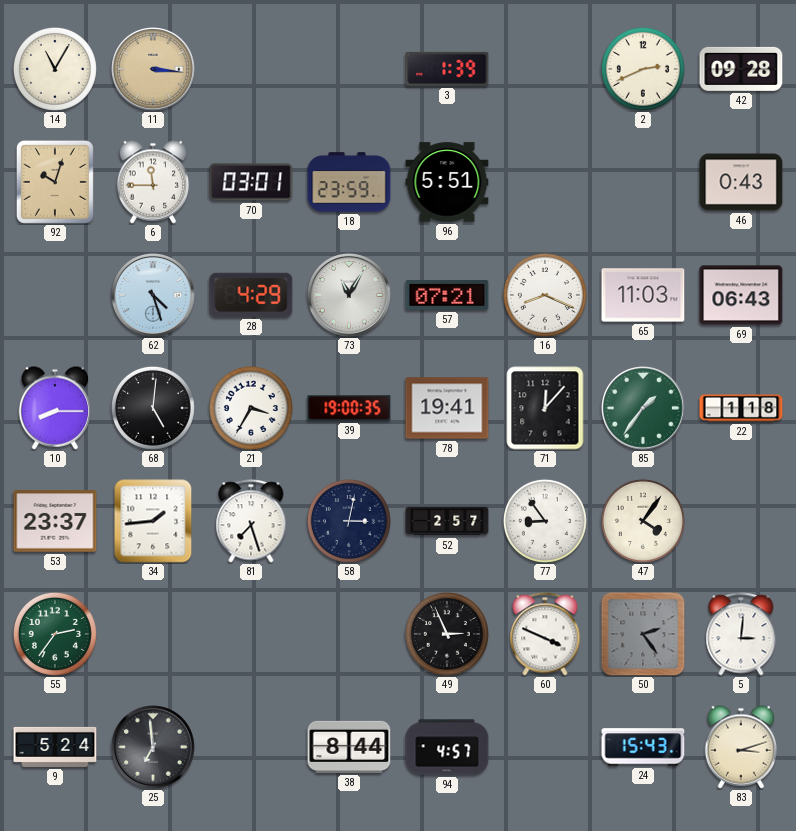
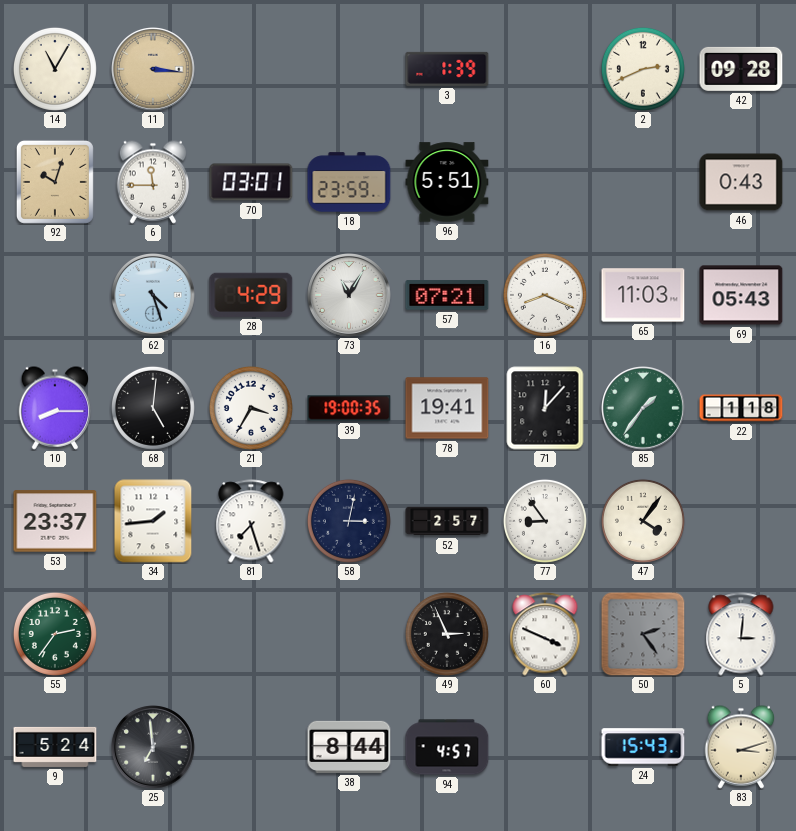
69: 06:43 -> 05:43
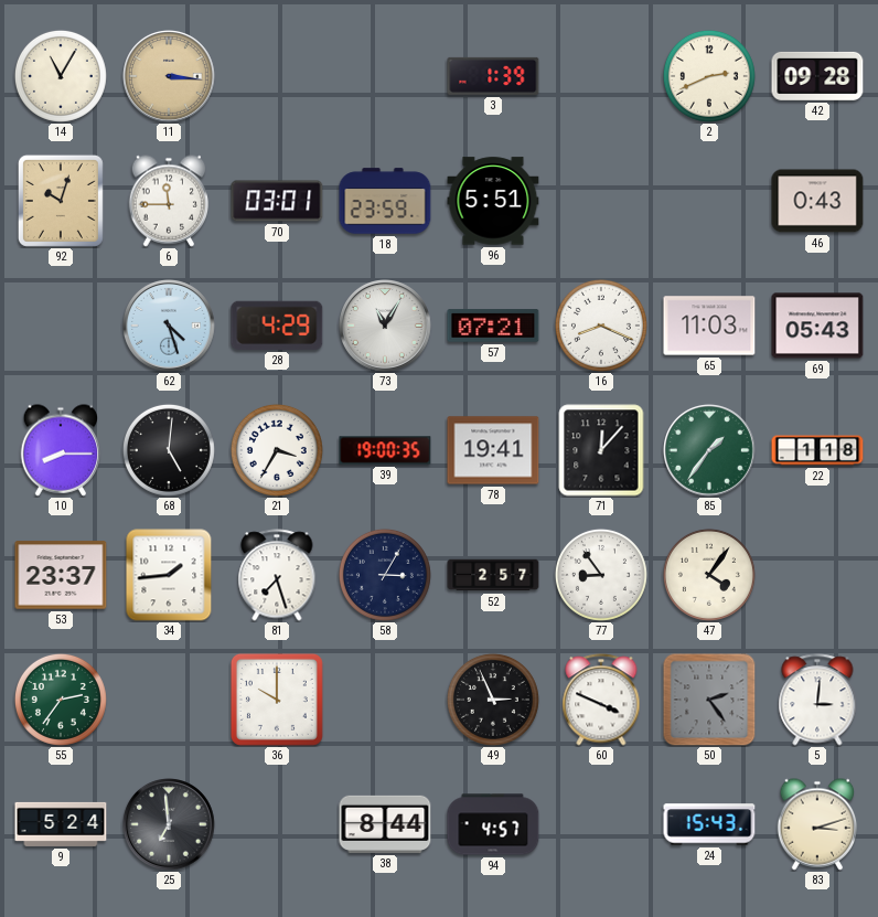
58: 3:02 -> 3:05
36: none -> 10:00
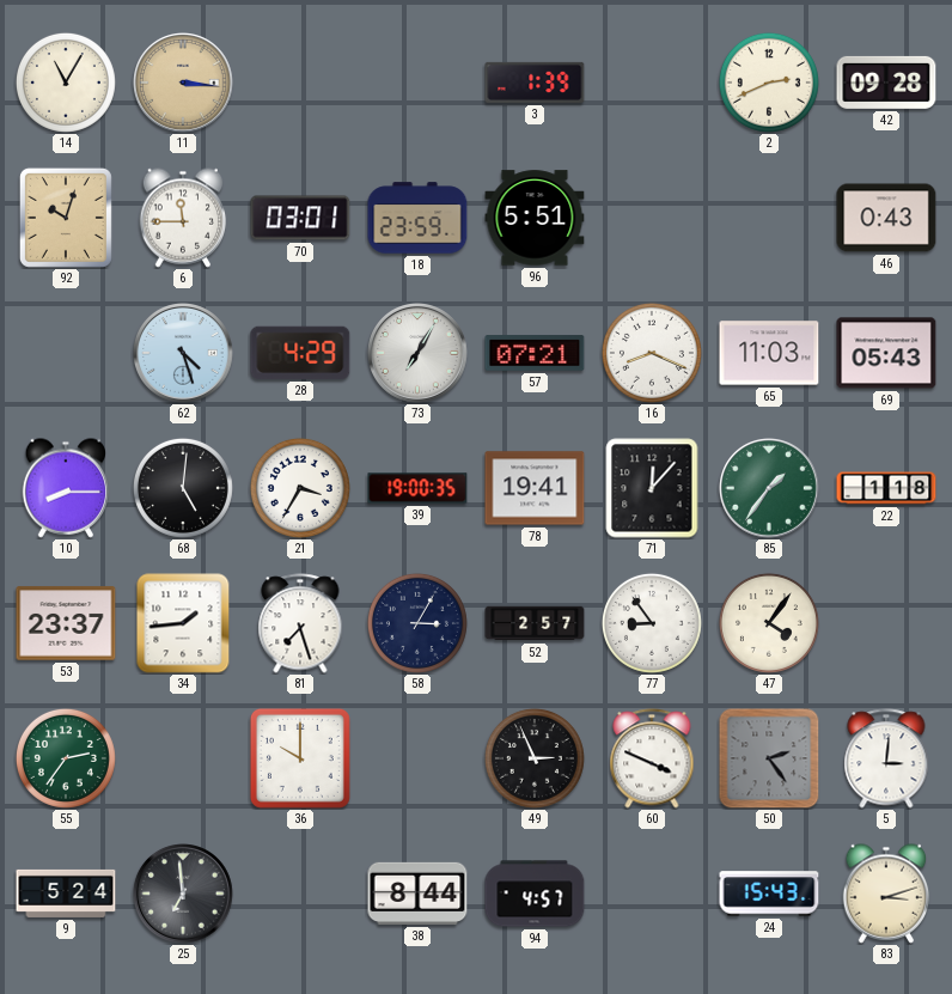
73: 11:05 -> 7:05
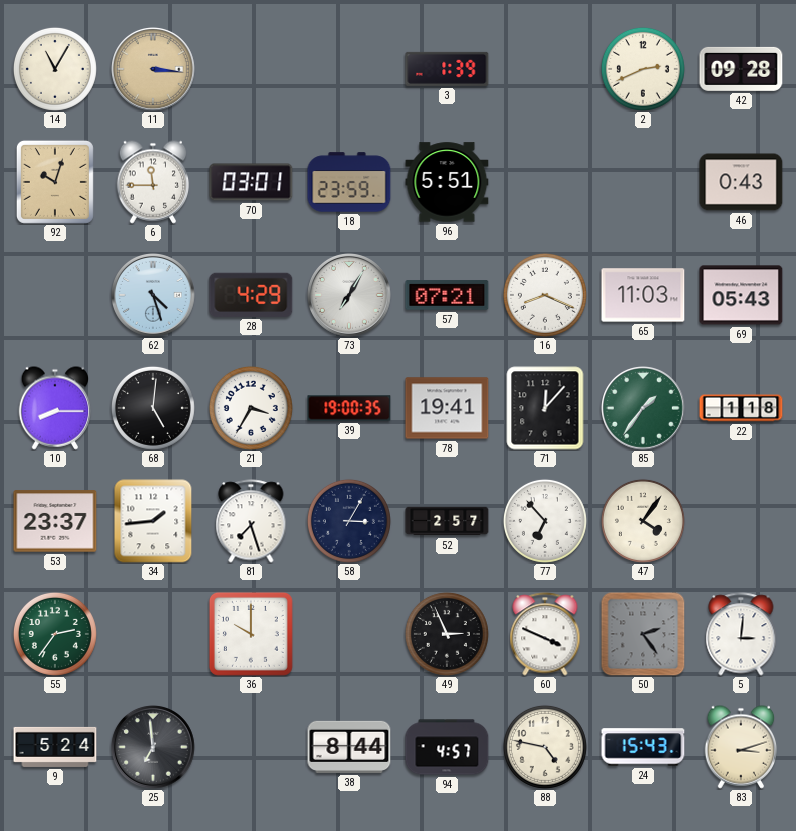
77: 8:54 -> 6:53
88: none -> 4:47
